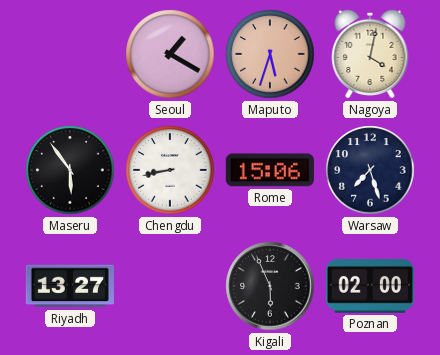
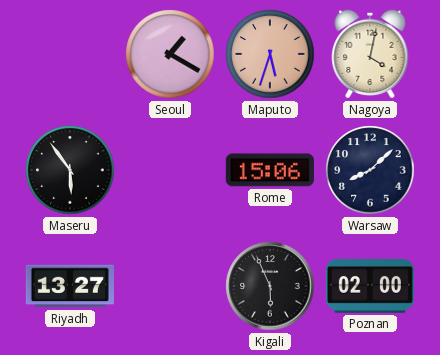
Chengdu: 8:43 -> none
Warsaw: 7:27 -> 8:08
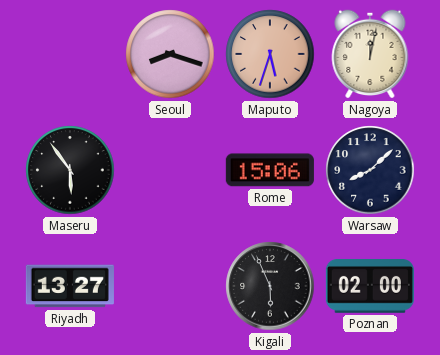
Seoul: 1:20 -> 8:18
Nagoya: 4:02 -> 12:02
